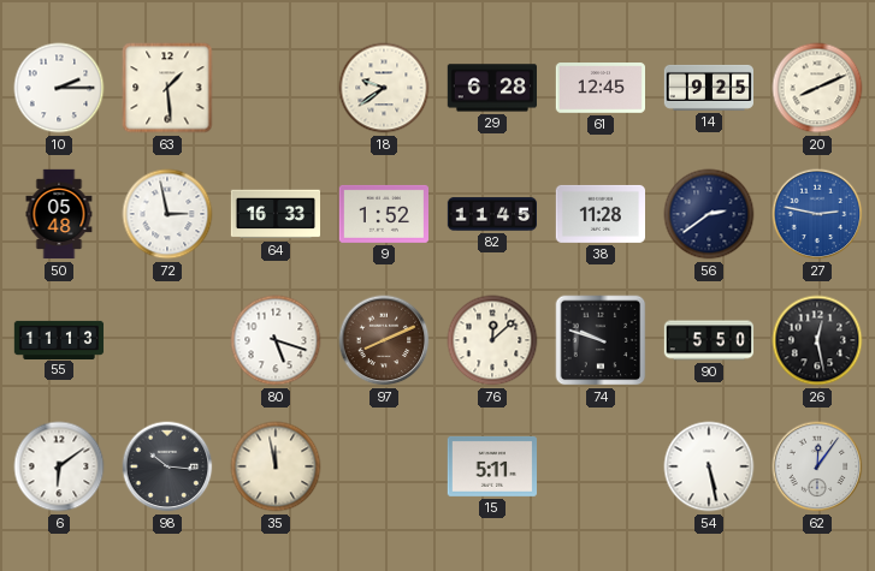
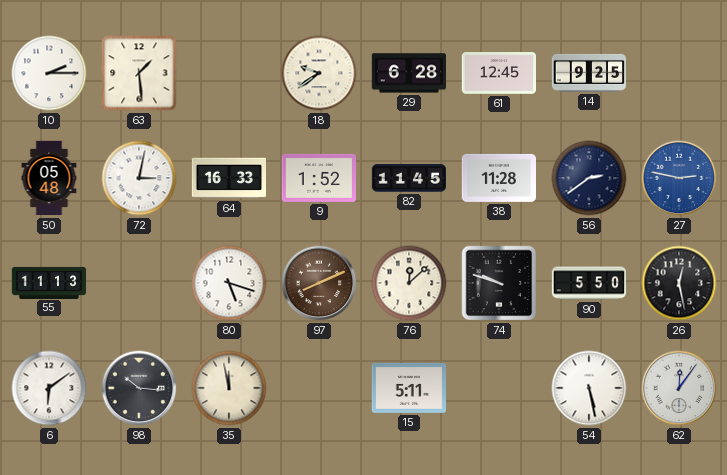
20: 8:11 -> none
72: 2:58 -> 3:02
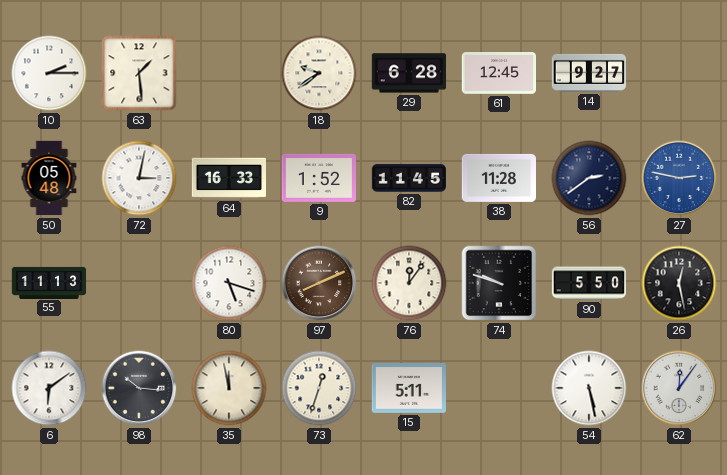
14: 9:25 -> 9:27
76: 12:08 -> 12:06
73: none -> 12:33
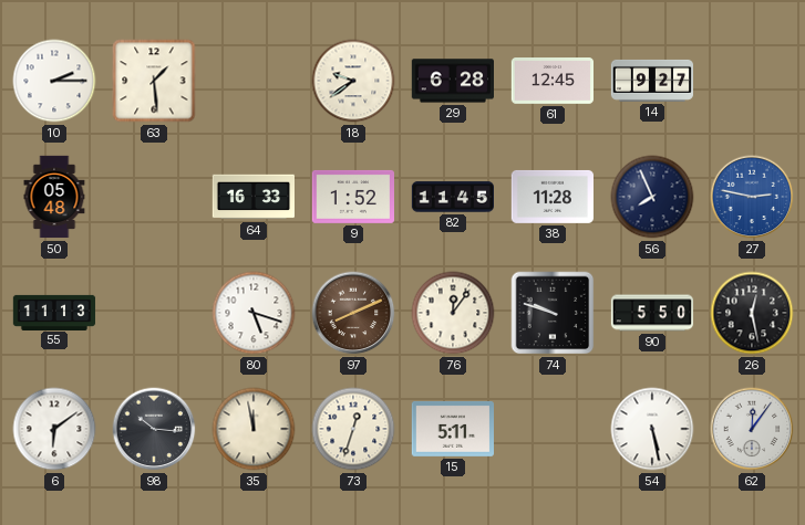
72: 3:02 -> none
56: 2:39 -> 7:56
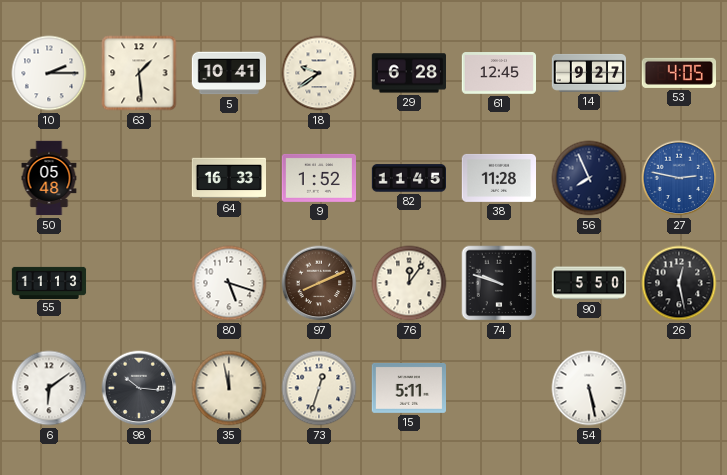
5: none -> 10:41
53: none -> 4:05
62: 12:06 -> none
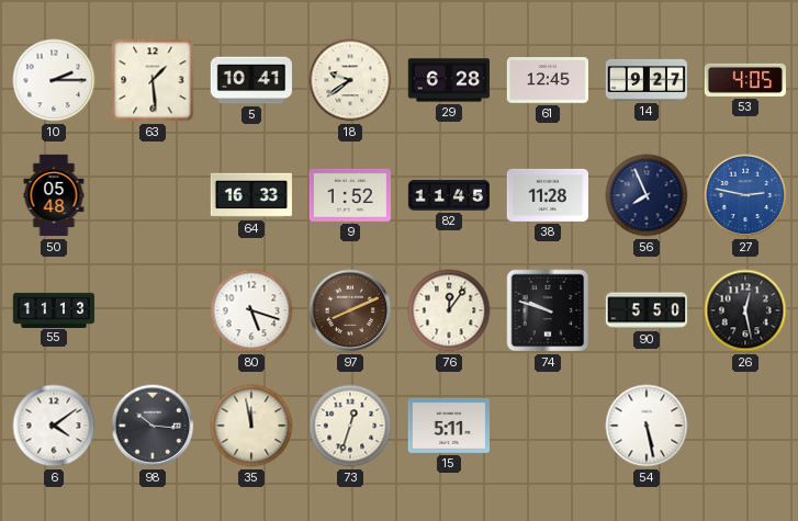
6: 6:09 -> 4:09
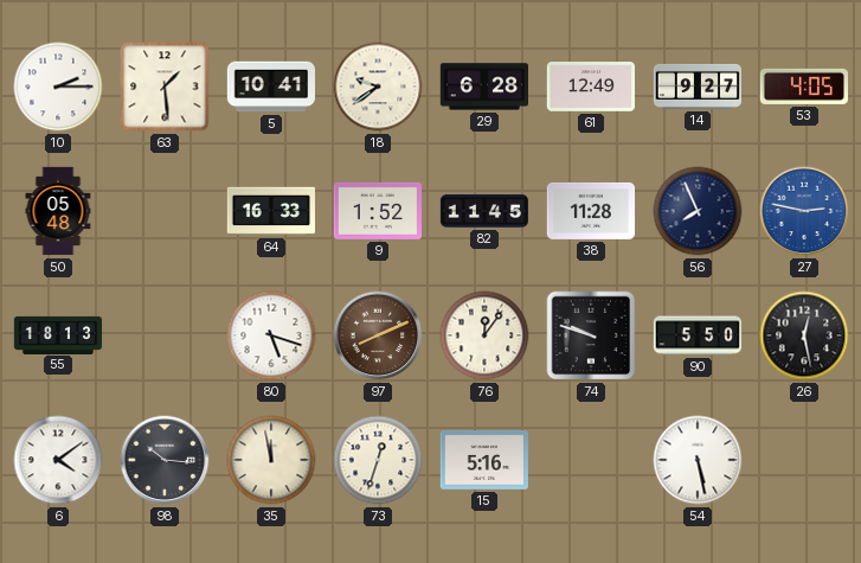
61: 12:45 -> 12:49
55: 11:13 -> 18:13
15: 5:11 -> 5:16
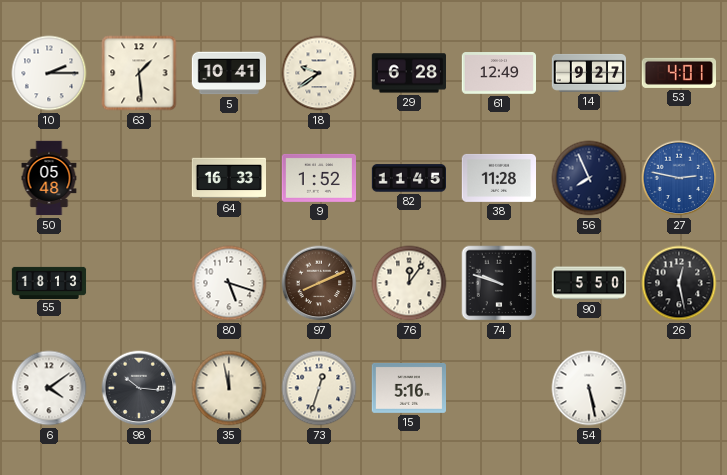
53: 4:05 -> 4:01
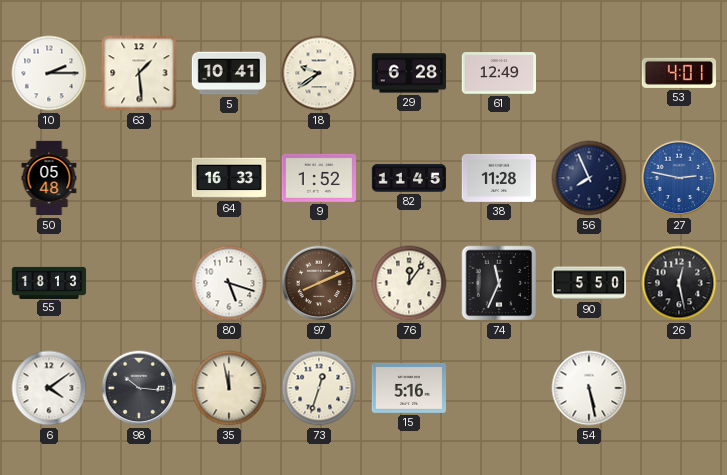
14: 9:27 -> none
74: 9:48 -> 11:34
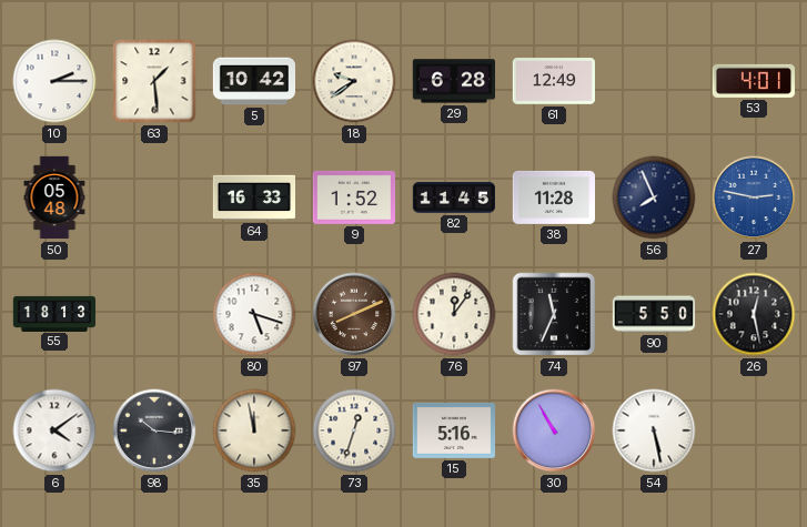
5: 10:41 -> 10:42
30: none -> 10:55
